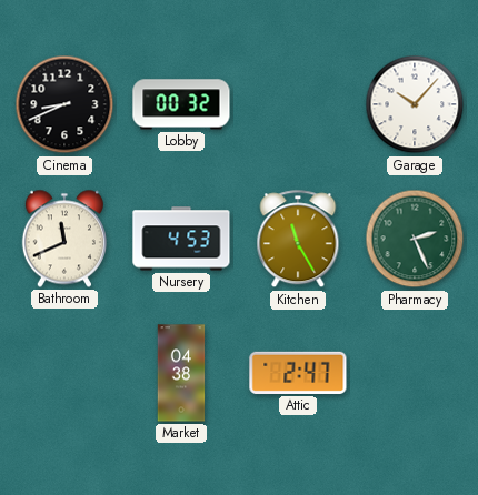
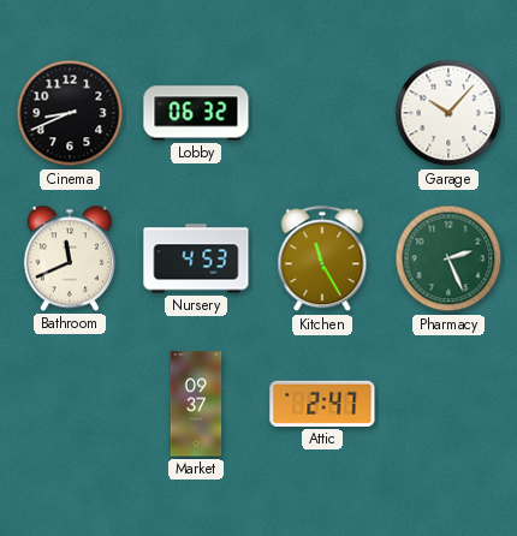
Lobby: 00:32 -> 06:32
Market: 04:38 -> 09:37
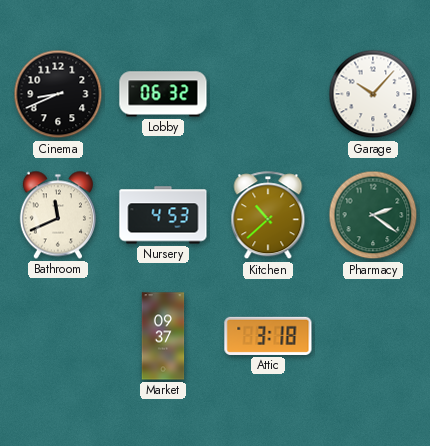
Kitchen: 11:25 -> 10:38
Pharmacy: 2:26 -> 2:21
Attic: 2:47 -> 3:18
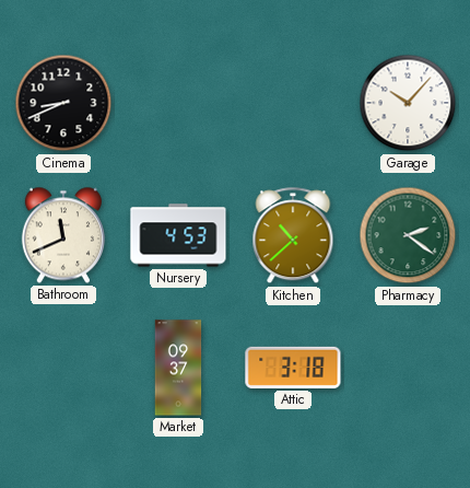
Lobby: 06:32 -> none
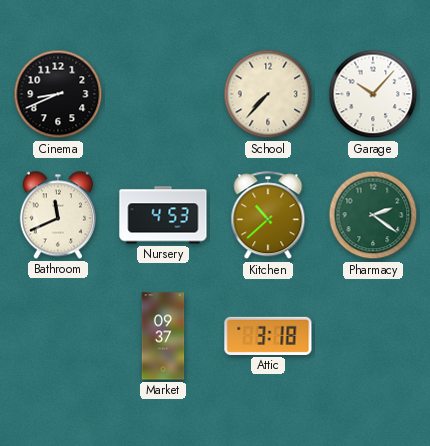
School: none -> 7:37
